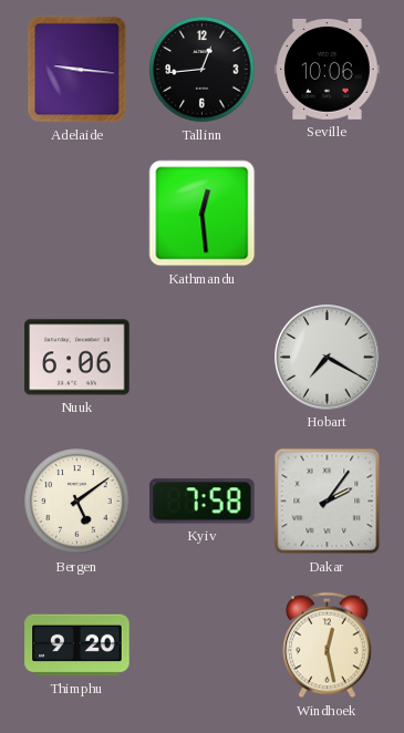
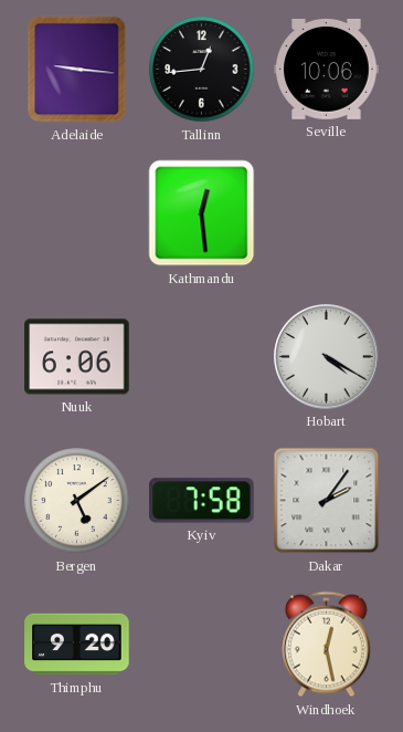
Hobart: 7:20 -> 4:20
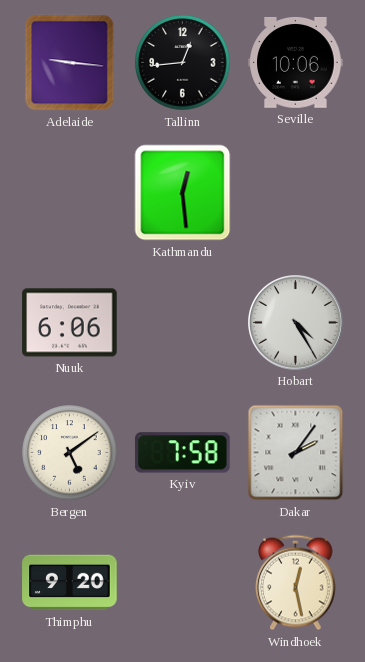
Hobart: 4:20 -> 4:25
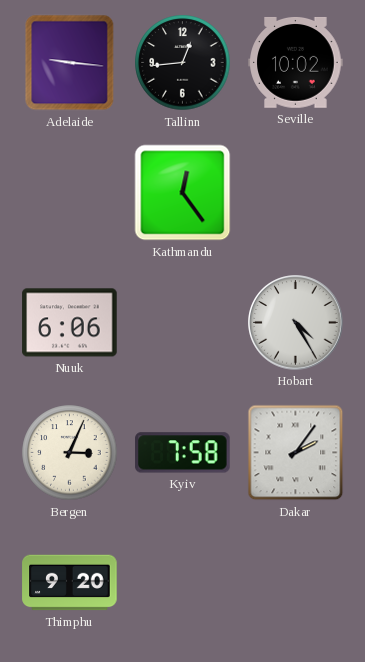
Seville: 10:06 -> 10:02
Kathmandu: 12:29 -> 12:24
Bergen: 5:09 -> 3:04
Windhoek: 12:28 -> none
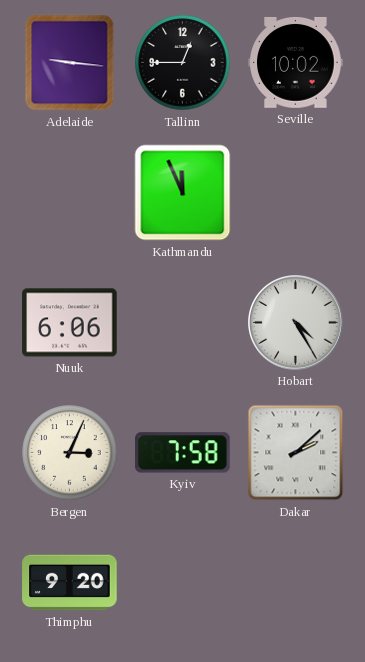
Tallinn: 12:44 -> 12:45
Kathmandu: 12:24 -> 11:56
Dakar: 2:06 -> 2:08
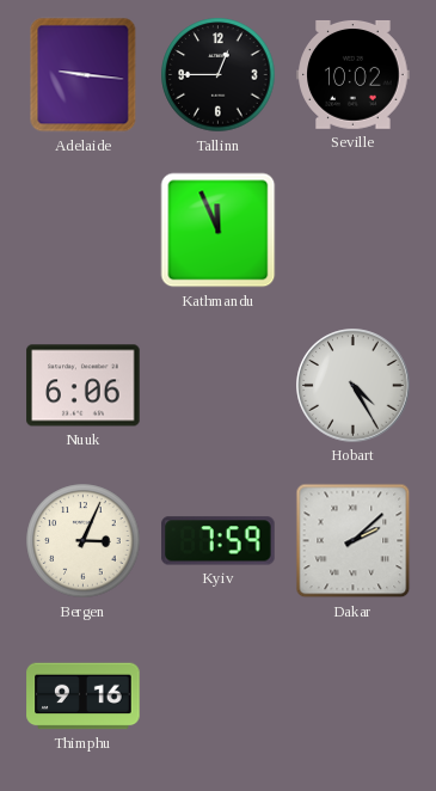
Kyiv: 7:58 -> 7:59
Thimphu: 9:20 -> 9:16
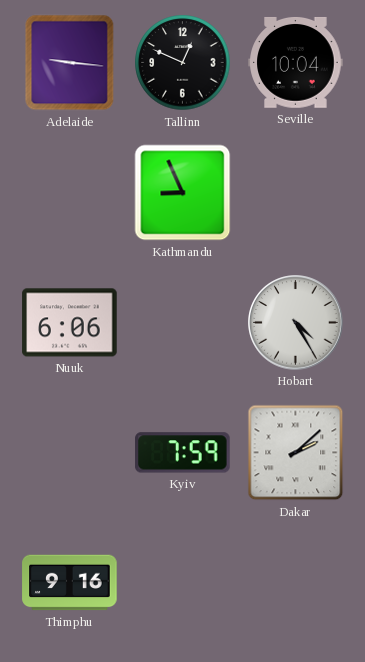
Tallinn: 12:45 -> 12:49
Seville: 10:02 -> 10:04
Kathmandu: 11:56 -> 8:56
Bergen: 3:04 -> none
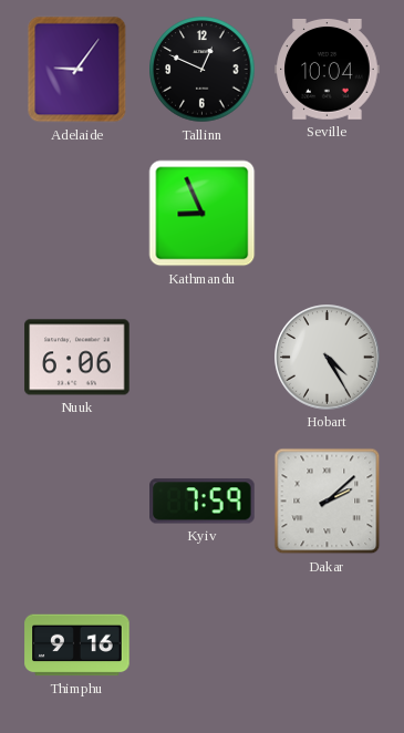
Adelaide: 9:16 -> 9:06
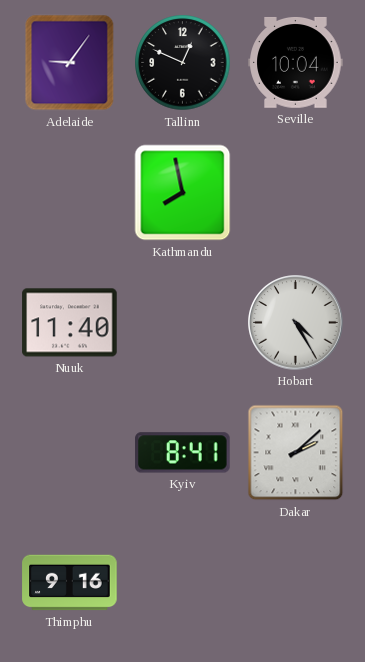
Kathmandu: 8:56 -> 7:58
Nuuk: 6:06 -> 11:40
Kyiv: 7:59 -> 8:41
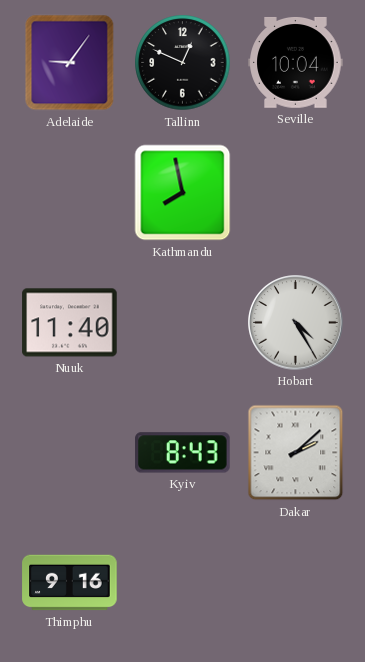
Kyiv: 8:41 -> 8:43
